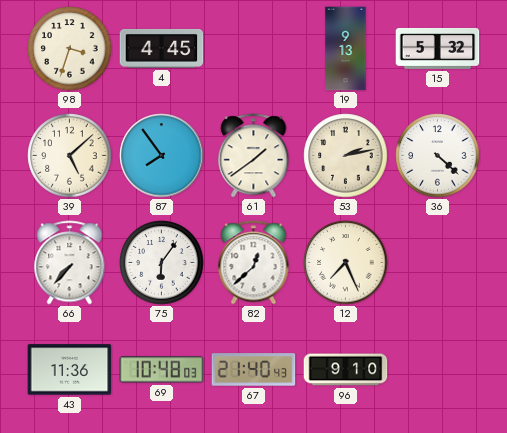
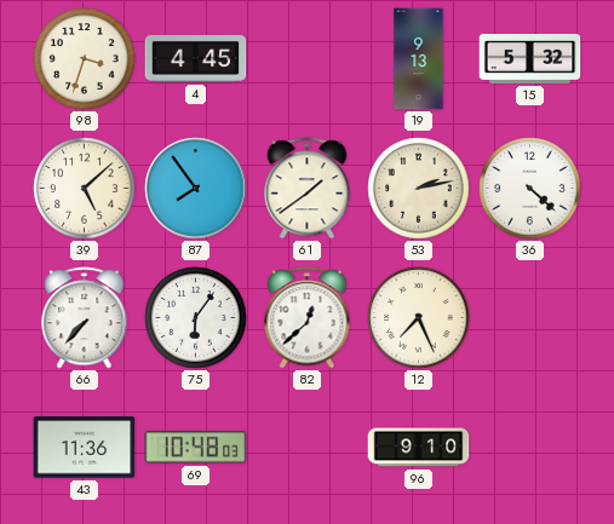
67: 21:40 -> none
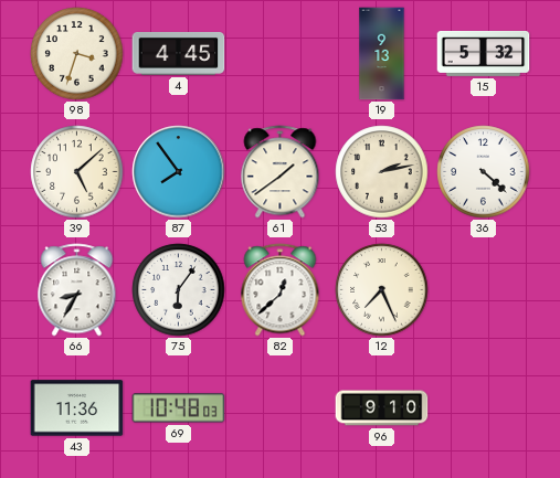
66: 7:37 -> 8:35
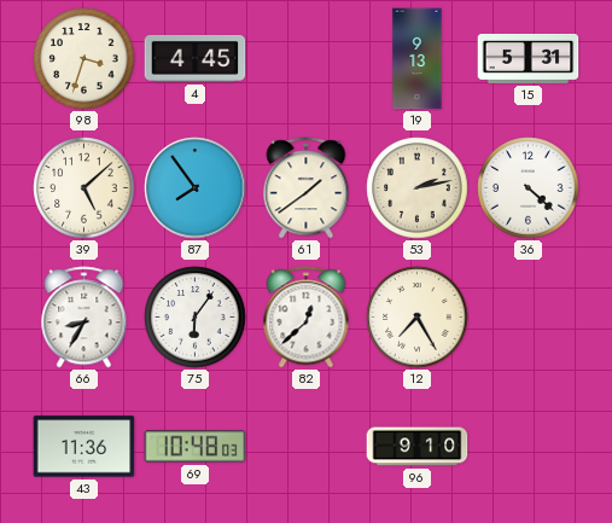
15: 5:32 -> 5:31
12: 7:26 -> 7:25
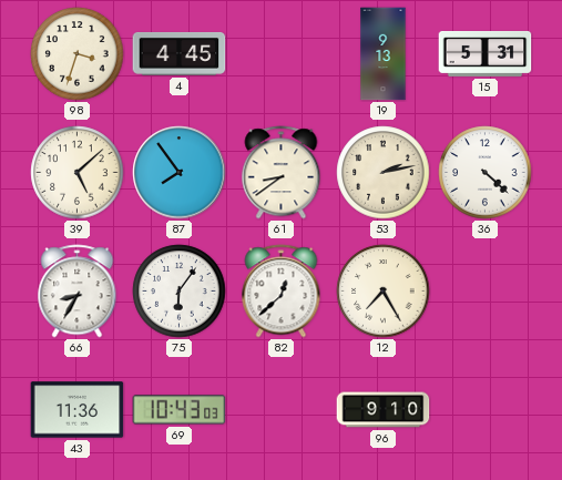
61: 1:39 -> 8:39
69: 10:48 -> 10:43
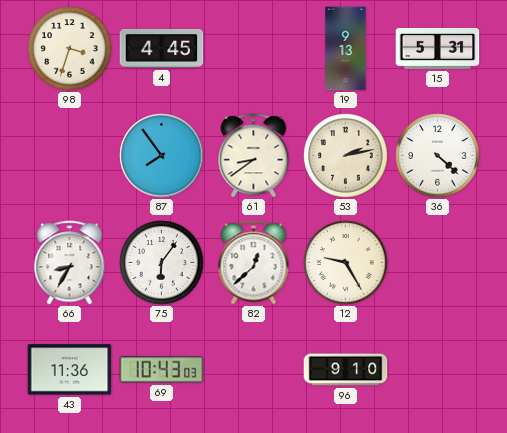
39: 5:08 -> none
12: 7:25 -> 9:25
